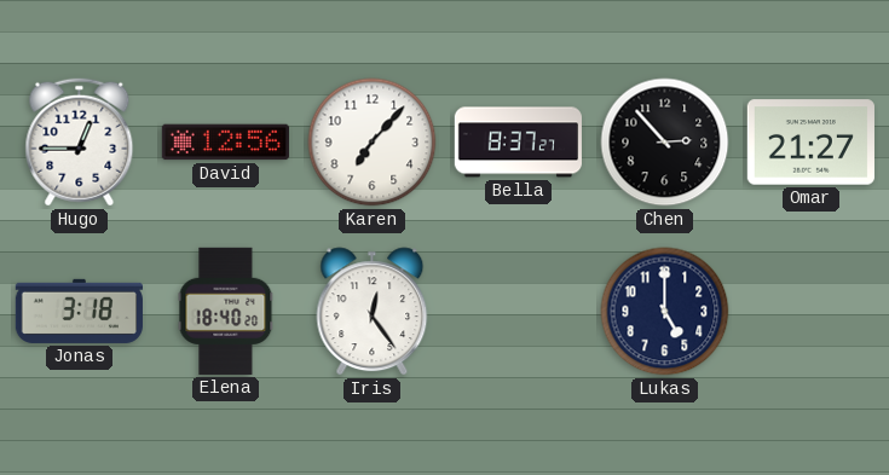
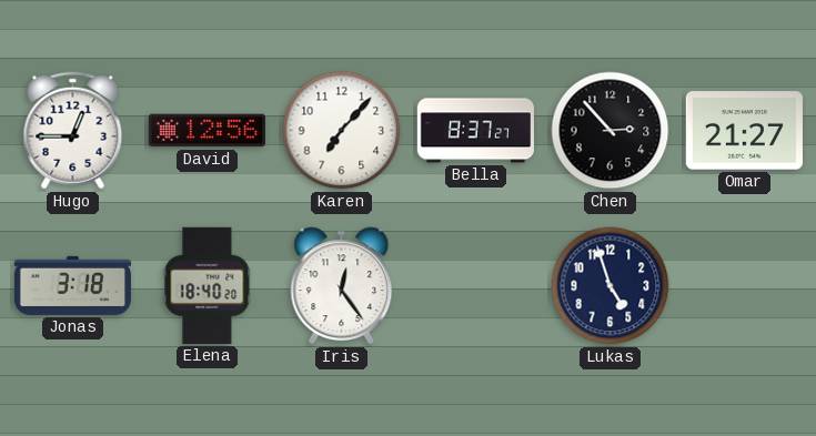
Lukas: 5:00 -> 4:57
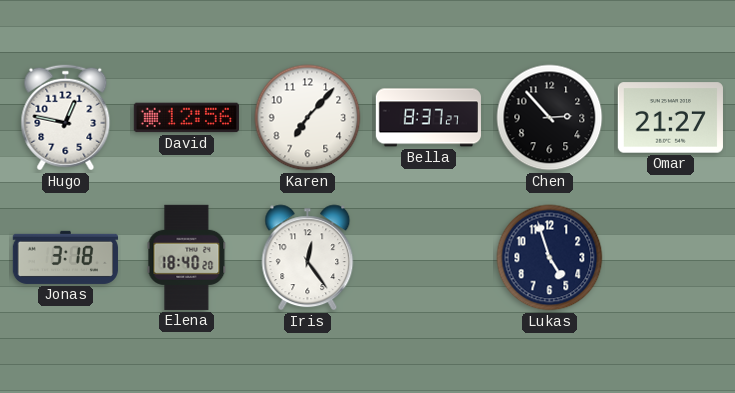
Hugo: 12:45 -> 12:47
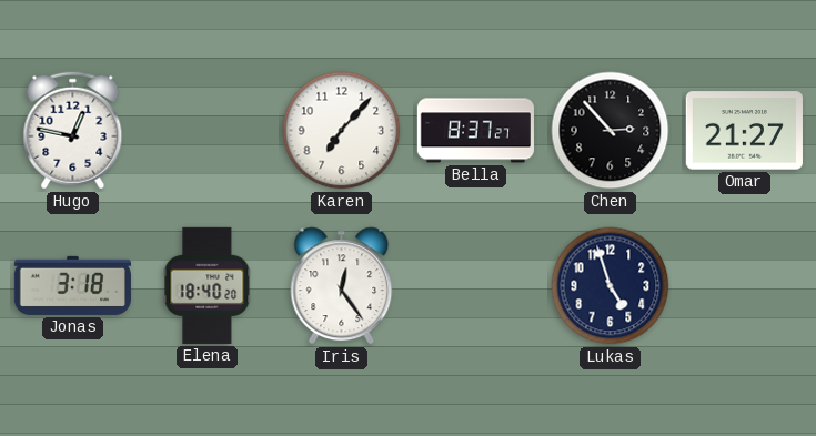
David: 12:56 -> none
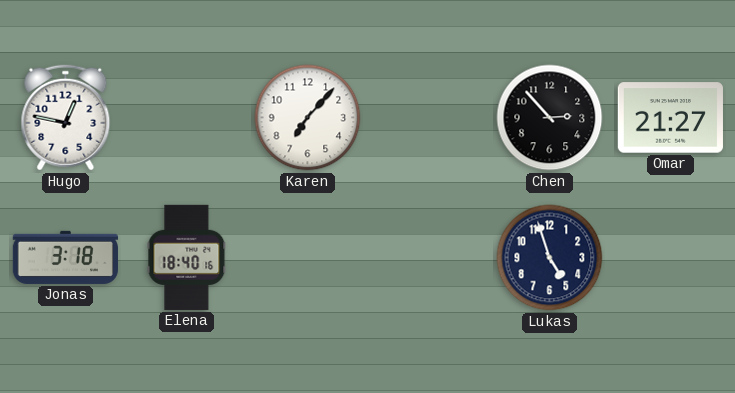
Bella: 8:37 -> none
Elena: 18:40:20 -> 18:40:16
Iris: 12:24 -> none
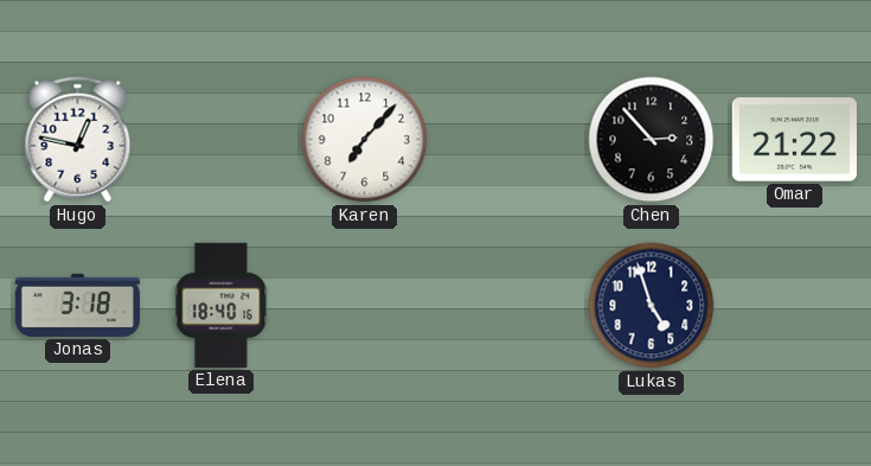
Omar: 21:27 -> 21:22
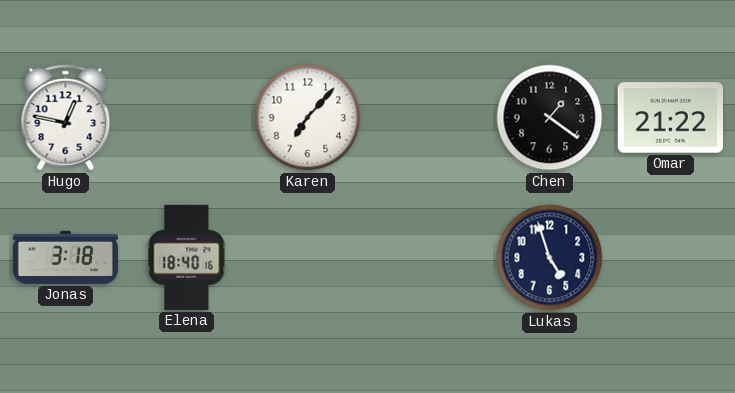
Chen: 2:53 -> 1:21
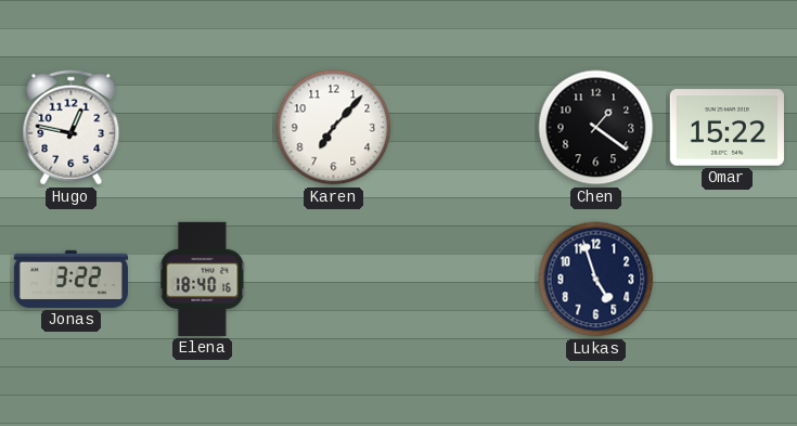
Omar: 21:22 -> 15:22
Jonas: 3:18 -> 3:22
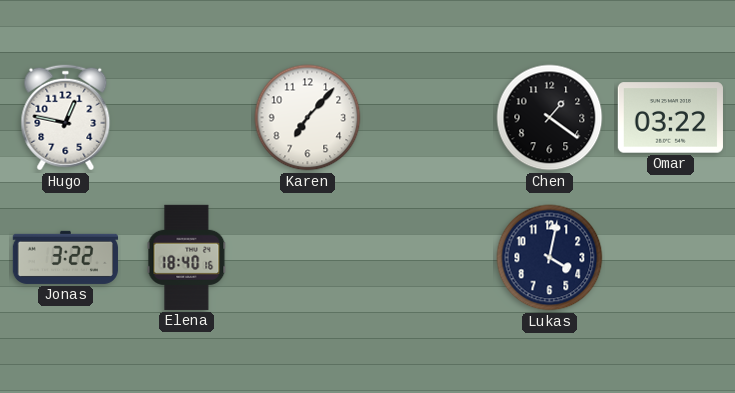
Omar: 15:22 -> 03:22
Lukas: 4:57 -> 4:02
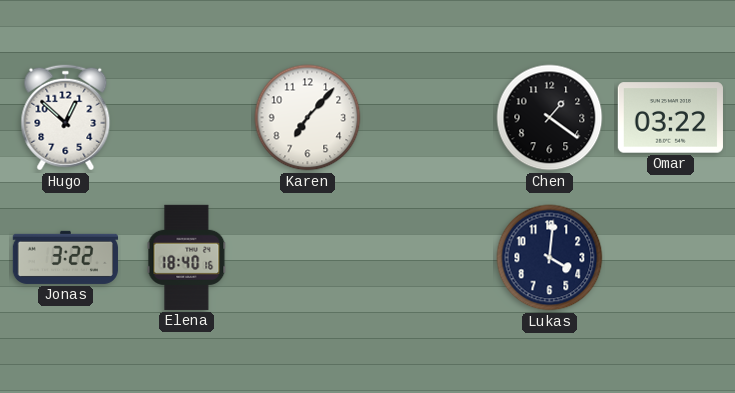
Hugo: 12:47 -> 12:52
Lukas: 4:02 -> 4:01
